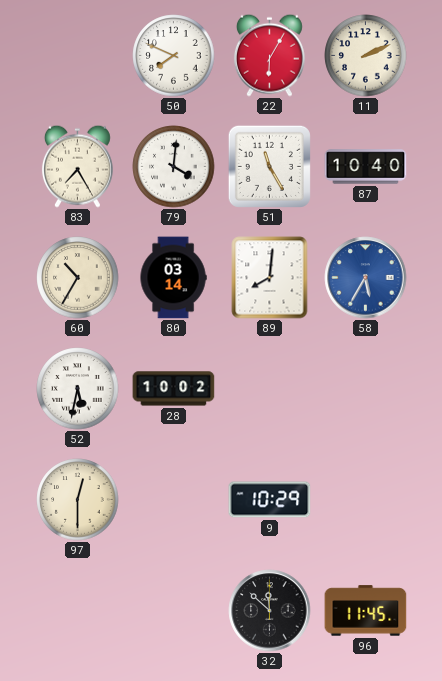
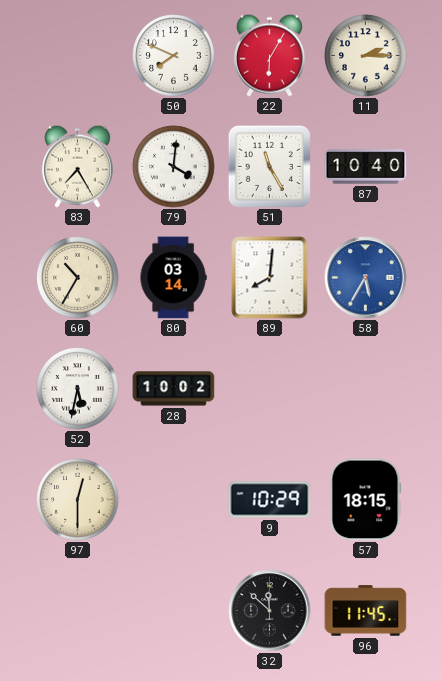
11: 2:11 -> 2:15
57: none -> 18:15
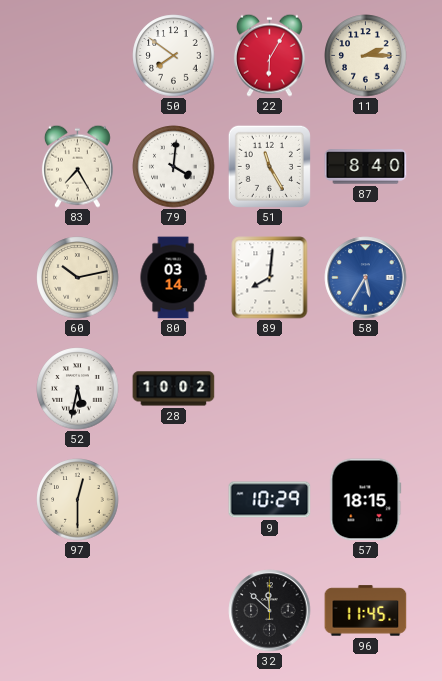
50: 7:49 -> 7:51
87: 10:40 -> 8:40
60: 10:35 -> 10:13
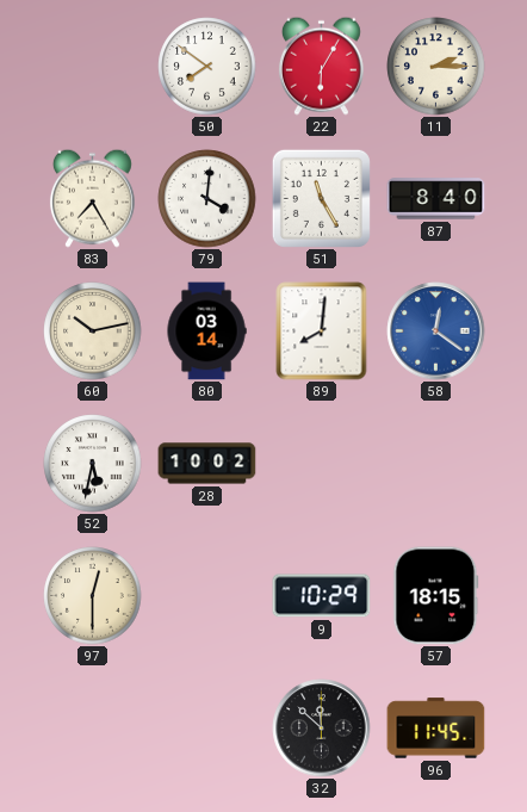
58: 5:35 -> 12:21
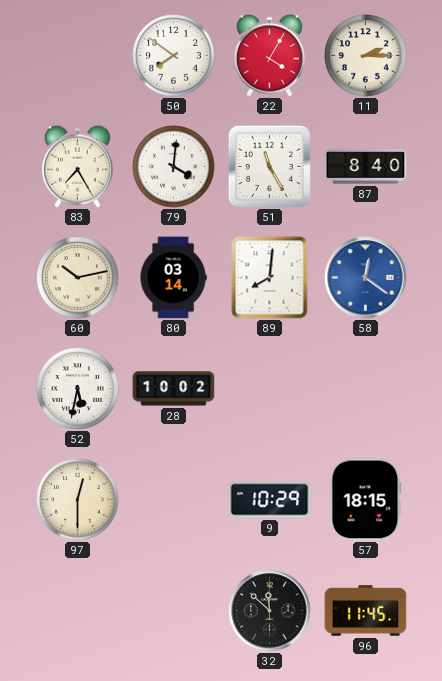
22: 6:05 -> 4:05
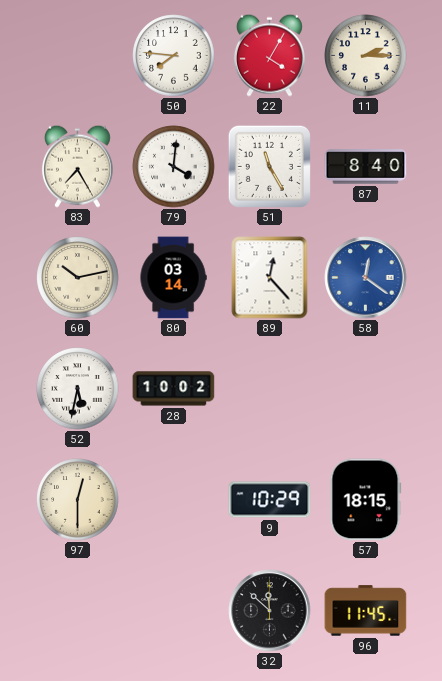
50: 7:51 -> 7:46
89: 8:01 -> 12:23
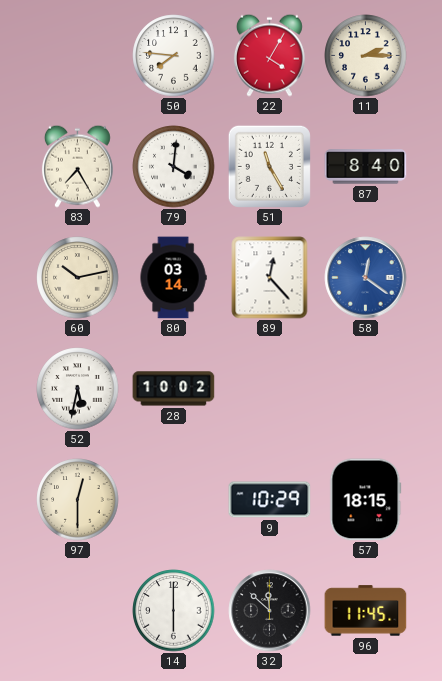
14: none -> 6:00
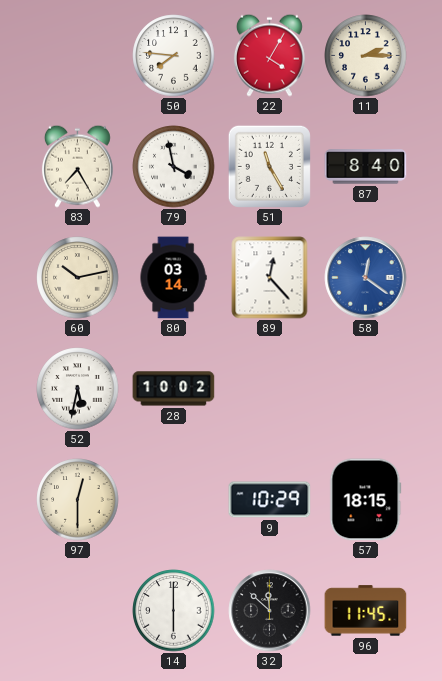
79: 4:01 -> 3:58
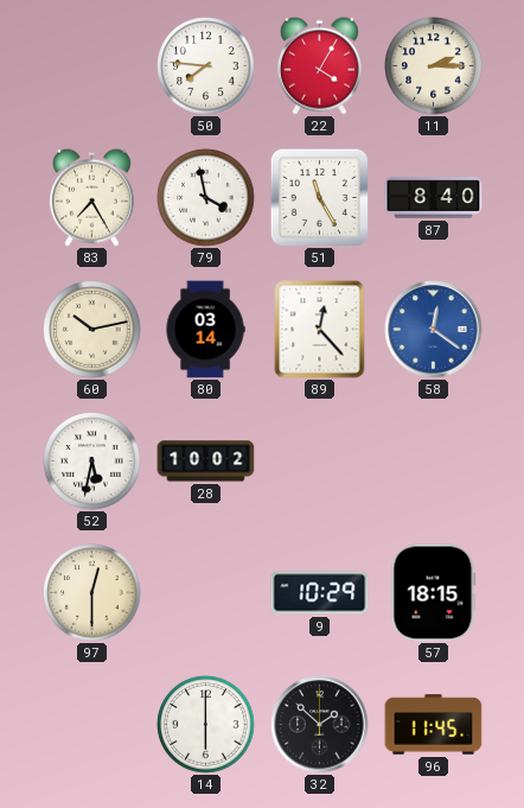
32: 11:52 -> 1:52
